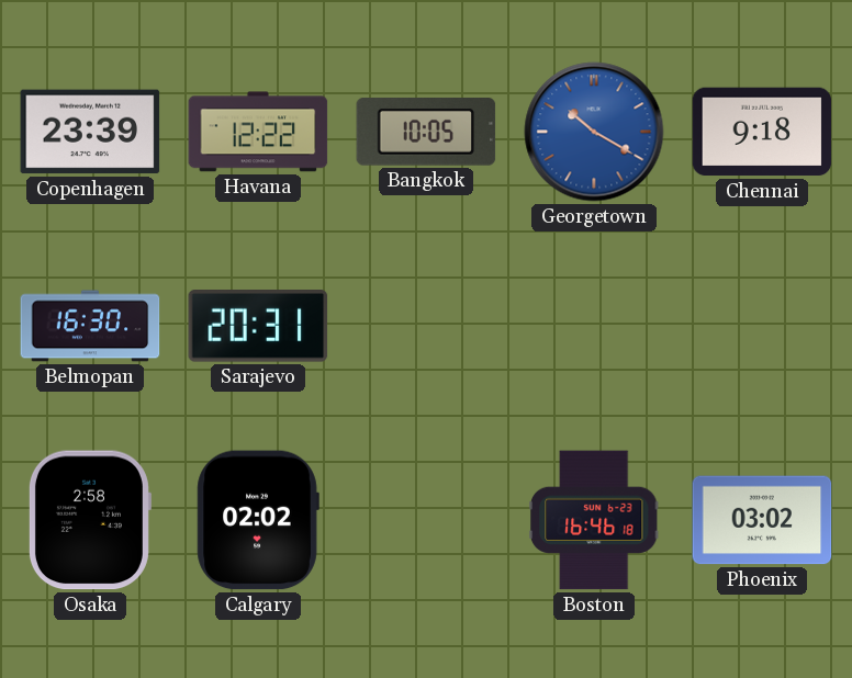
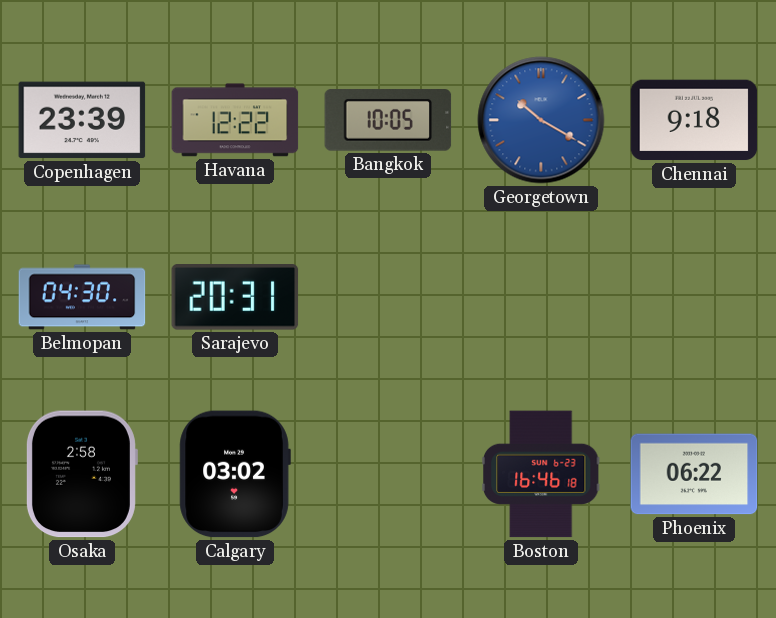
Belmopan: 16:30 -> 04:30
Calgary: 02:02 -> 03:02
Phoenix: 03:02 -> 06:22
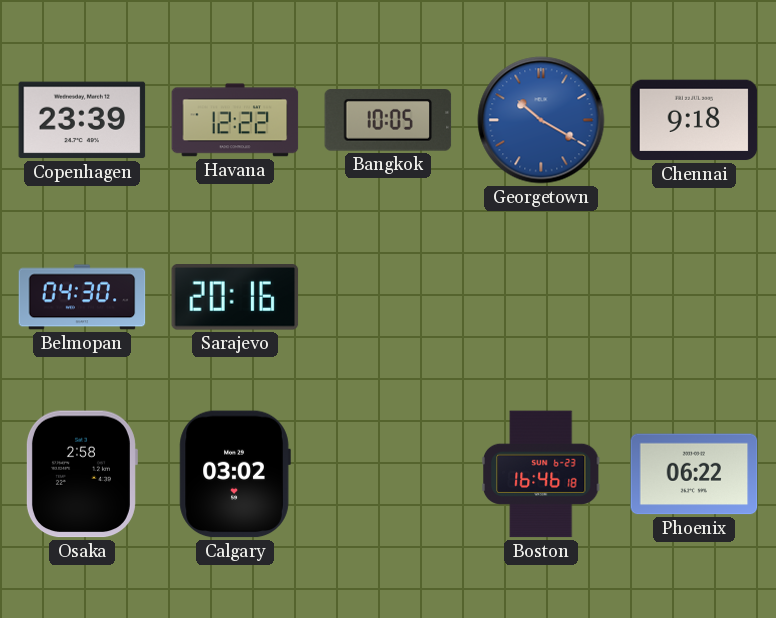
Sarajevo: 20:31 -> 20:16
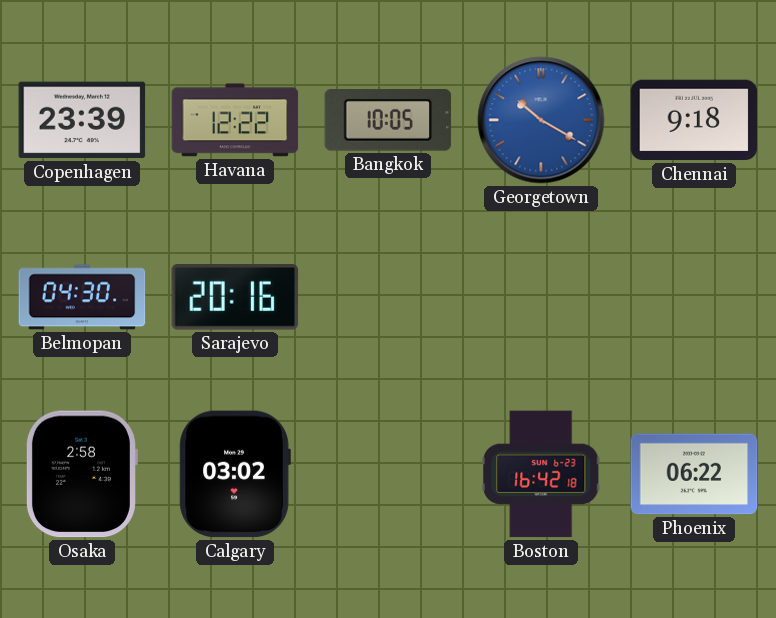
Boston: 16:46 -> 16:42
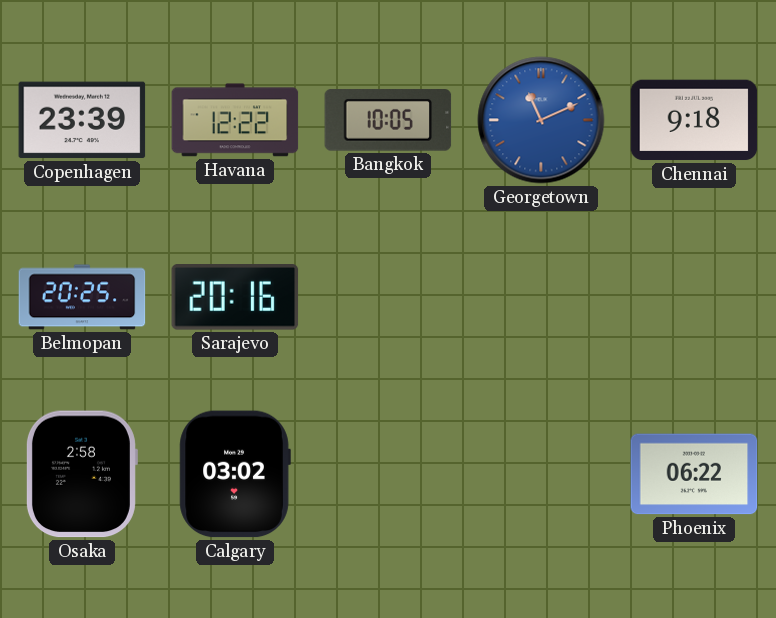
Georgetown: 10:20 -> 11:11
Belmopan: 04:30 -> 20:25
Boston: 16:42 -> none
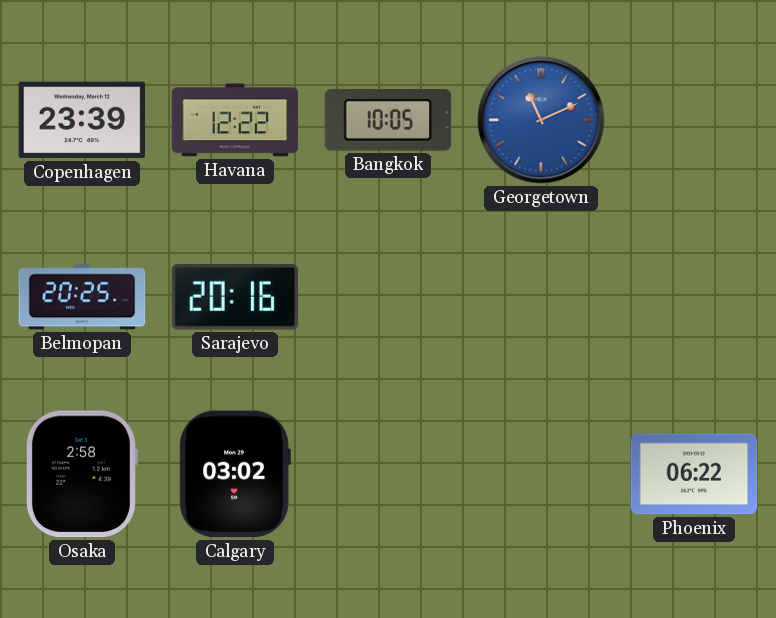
Chennai: 9:18 -> none
